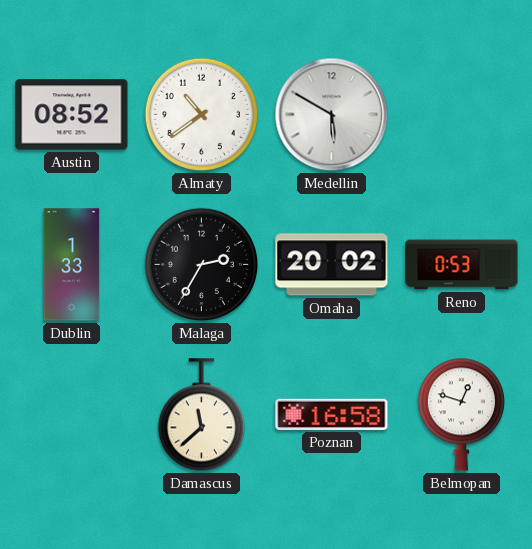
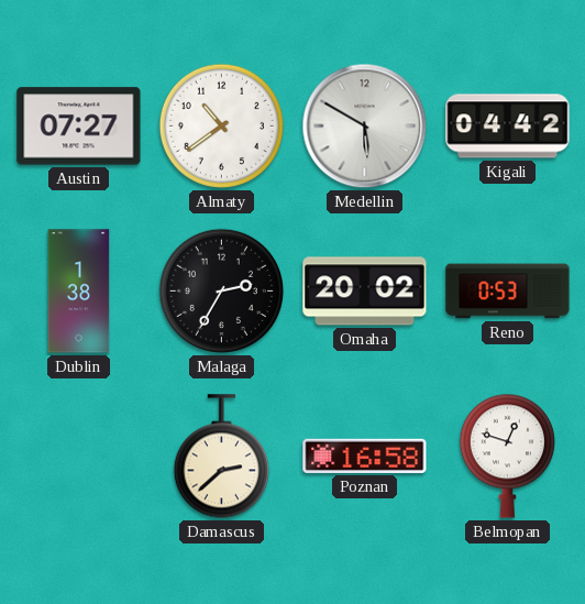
Austin: 08:52 -> 07:27
Kigali: none -> 04:42
Dublin: 1:33 -> 1:38
Damascus: 11:38 -> 2:38
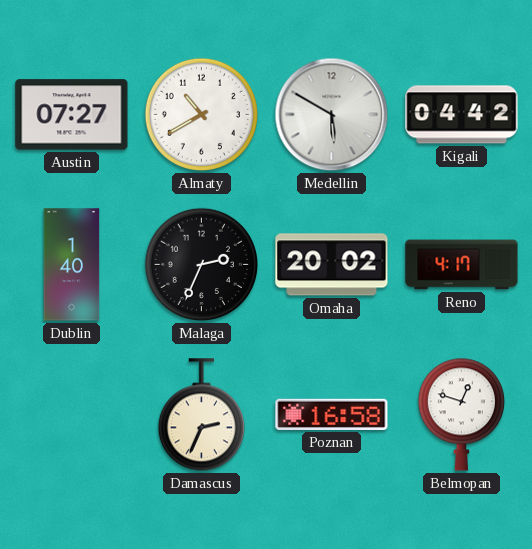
Almaty: 10:39 -> 10:40
Dublin: 1:38 -> 1:40
Malaga: 2:35 -> 2:34
Reno: 0:53 -> 4:17
Damascus: 2:38 -> 2:34
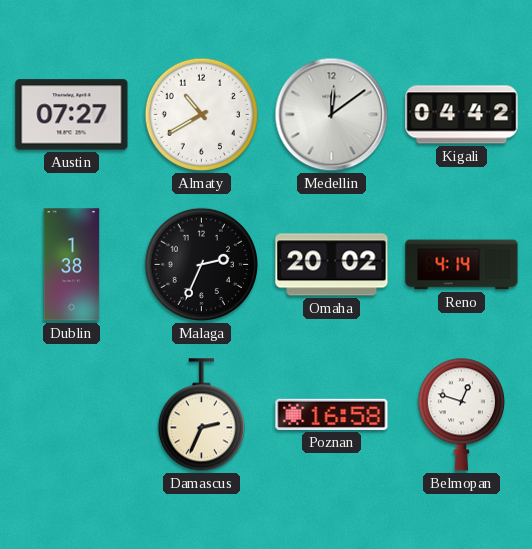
Medellin: 5:50 -> 12:09
Dublin: 1:40 -> 1:38
Reno: 4:17 -> 4:14
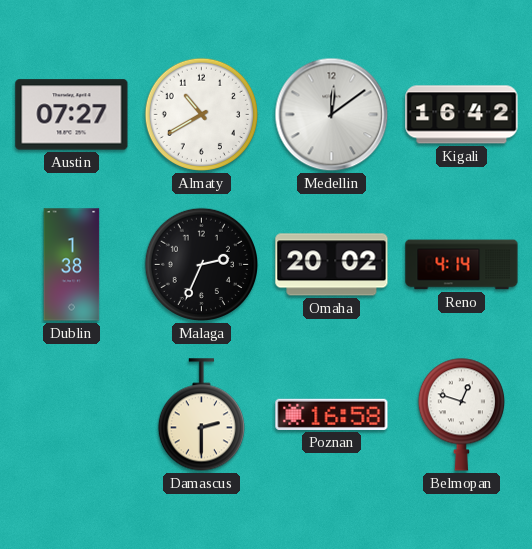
Kigali: 04:42 -> 16:42
Damascus: 2:34 -> 2:30
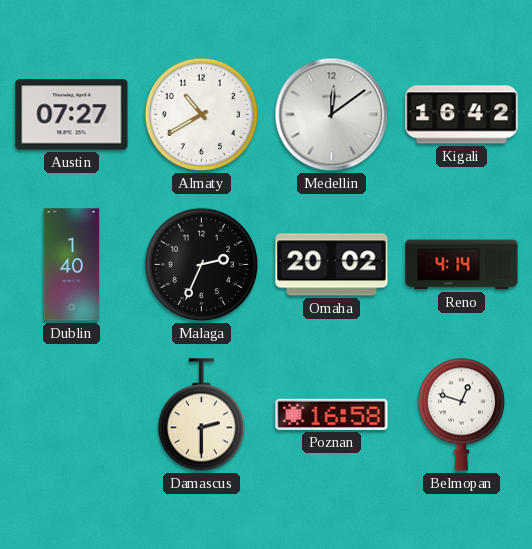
Dublin: 1:38 -> 1:40
